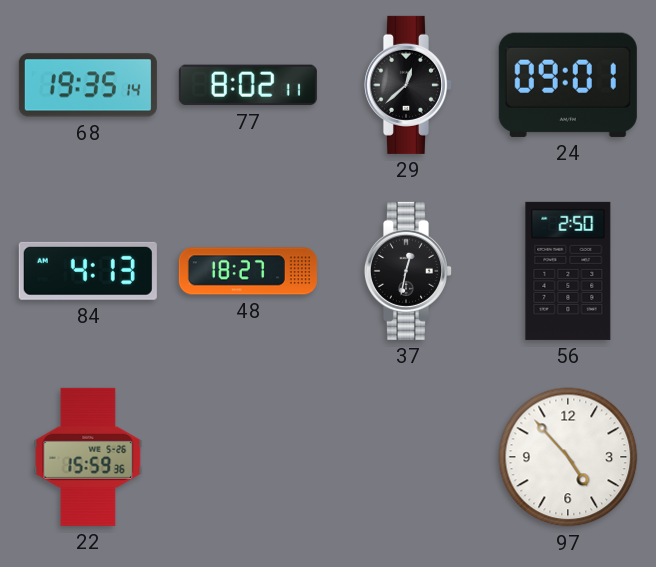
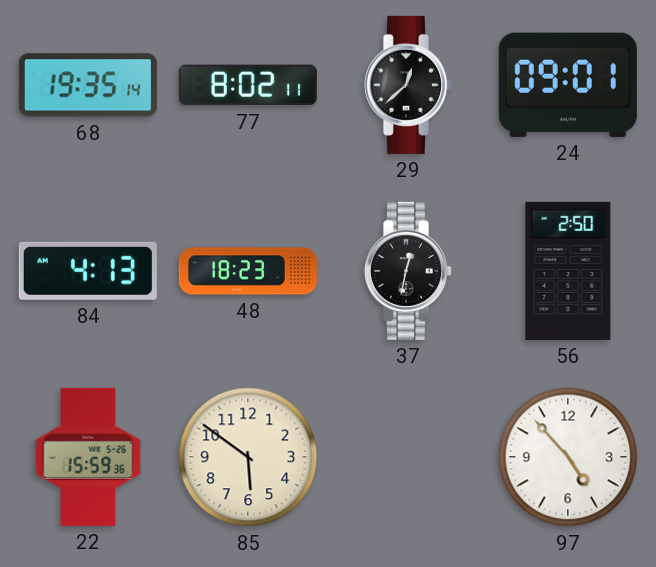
48: 18:27 -> 18:23
85: none -> 5:51
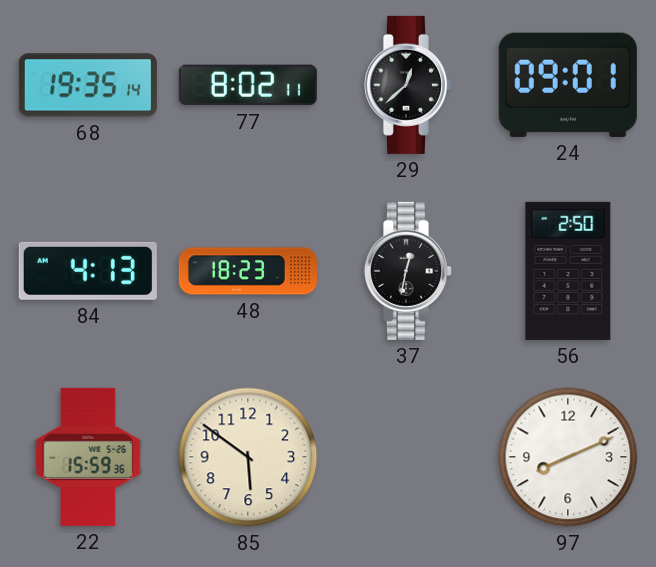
97: 4:53 -> 8:11
